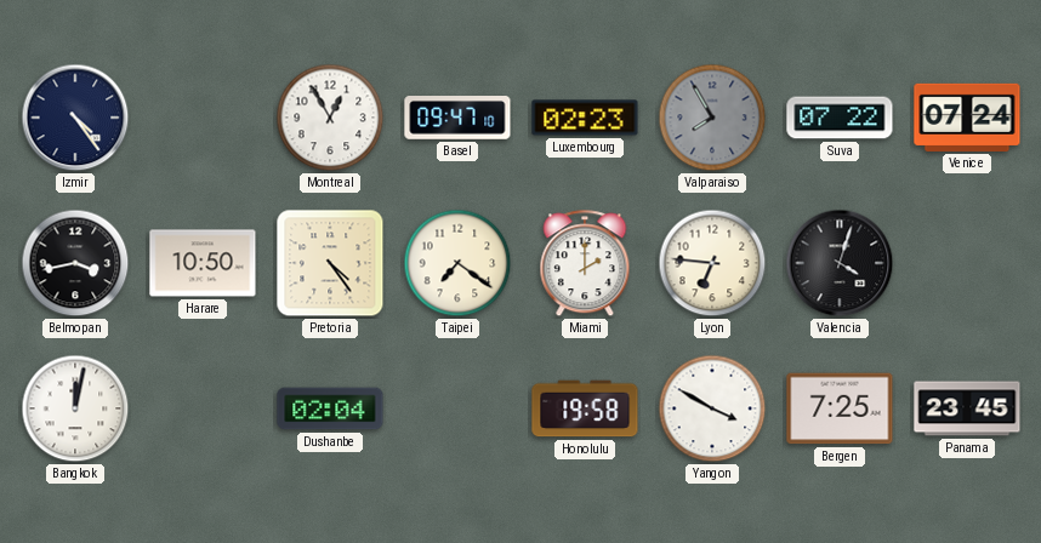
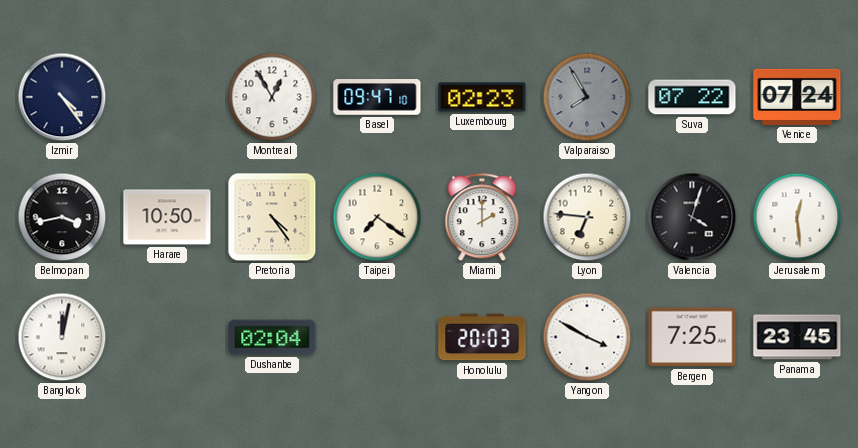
Jerusalem: none -> 12:29
Honolulu: 19:58 -> 20:03
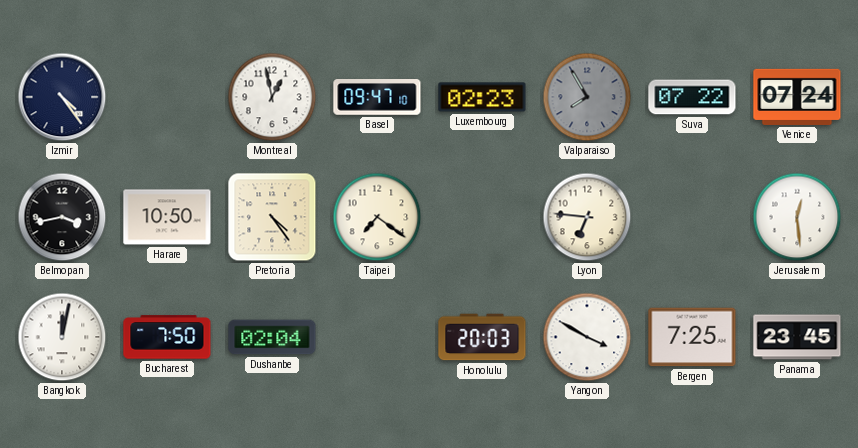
Montreal: 12:55 -> 12:58
Miami: 2:00 -> none
Valencia: 4:03 -> none
Bucharest: none -> 7:50
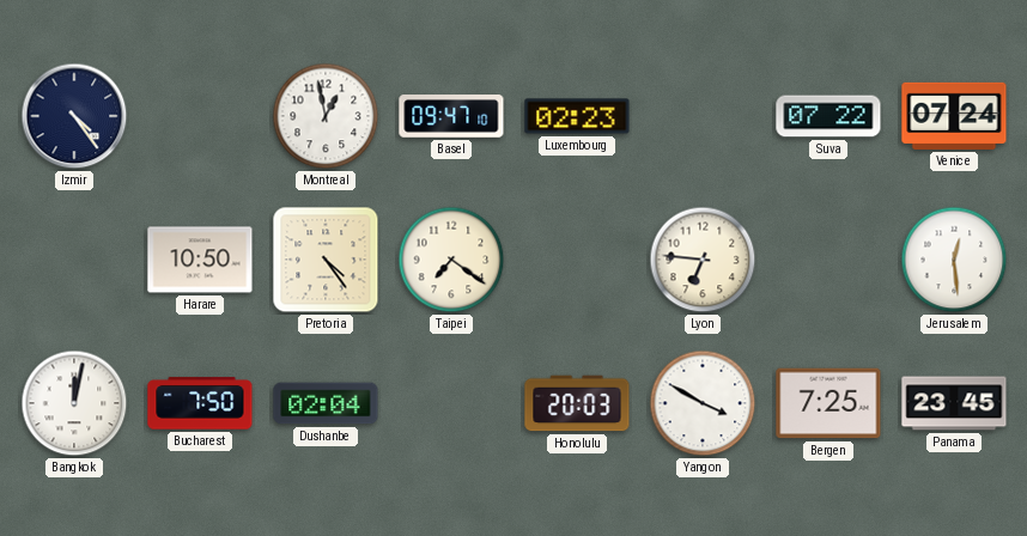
Valparaiso: 7:55 -> none
Belmopan: 3:43 -> none
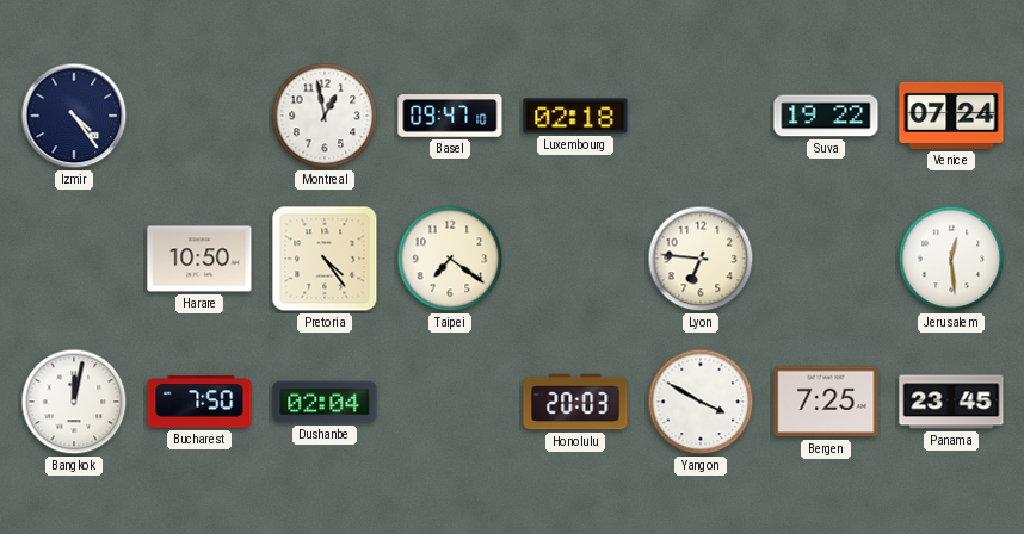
Luxembourg: 02:23 -> 02:18
Suva: 07:22 -> 19:22
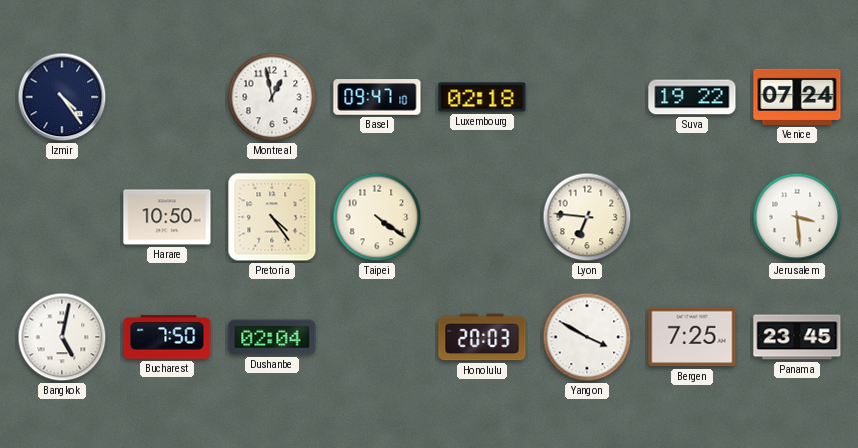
Taipei: 7:21 -> 4:21
Jerusalem: 12:29 -> 3:29
Bangkok: 12:02 -> 5:02
